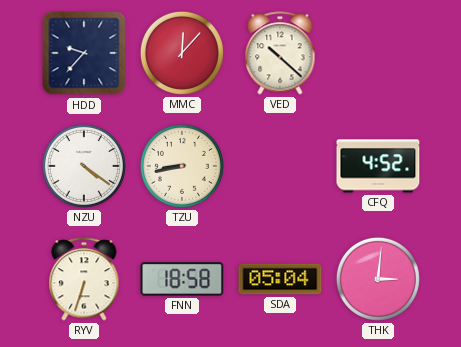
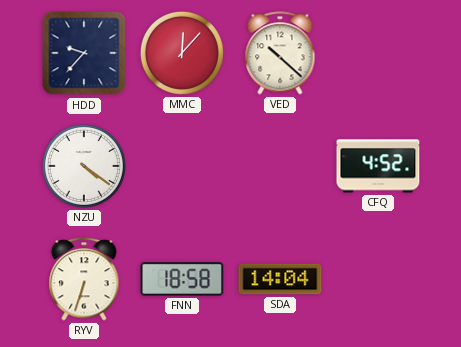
TZU: 8:43 -> none
SDA: 05:04 -> 14:04
THK: 3:01 -> none
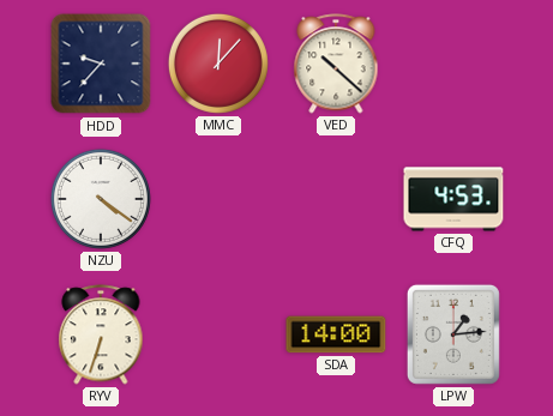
CFQ: 4:52 -> 4:53
FNN: 18:58 -> none
SDA: 14:04 -> 14:00
LPW: none -> 1:14
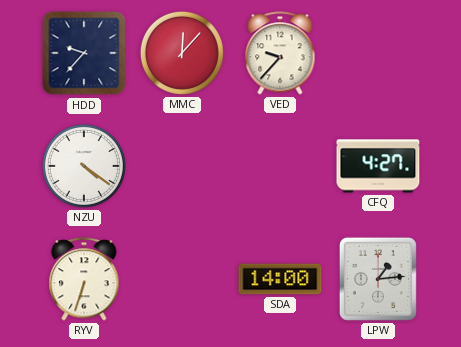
VED: 10:22 -> 9:37
CFQ: 4:53 -> 4:27
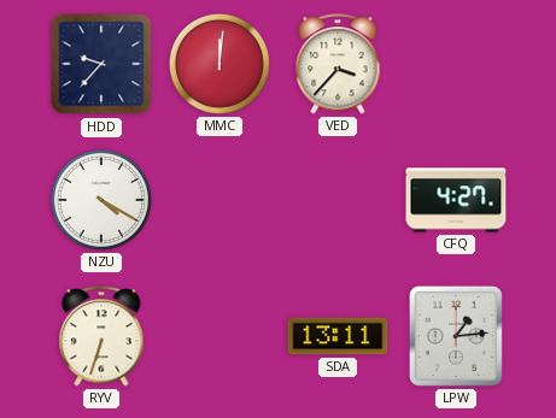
MMC: 12:07 -> 12:01
VED: 9:37 -> 3:37
NZU: 4:21 -> 4:20
SDA: 14:00 -> 13:11
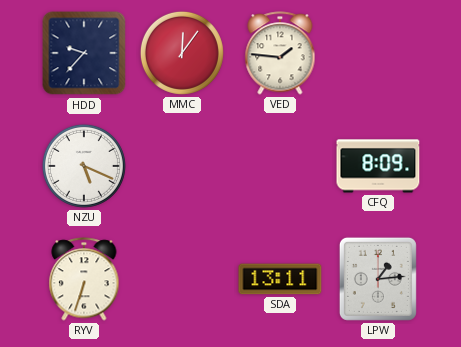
MMC: 12:01 -> 12:06
VED: 3:37 -> 1:46
NZU: 4:20 -> 5:19
CFQ: 4:27 -> 8:09
